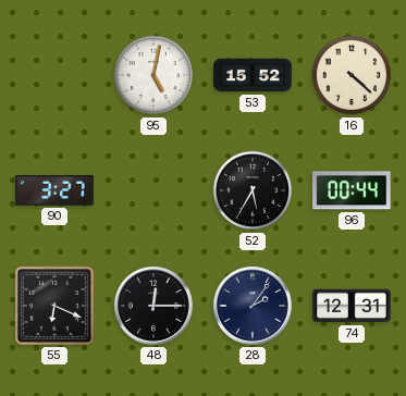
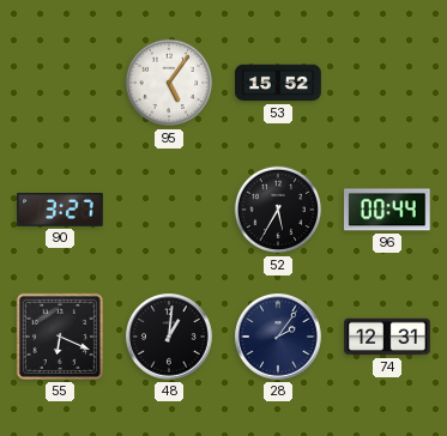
95: 5:02 -> 5:06
16: 4:22 -> none
48: 12:15 -> 1:01
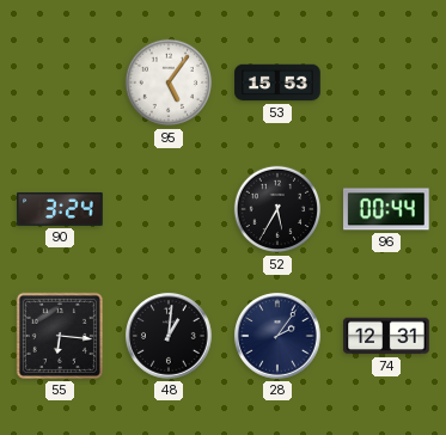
53: 15:52 -> 15:53
90: 3:27 -> 3:24
55: 6:19 -> 6:16
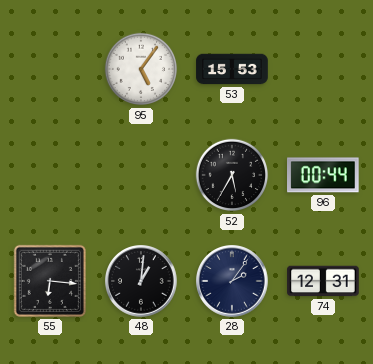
90: 3:24 -> none
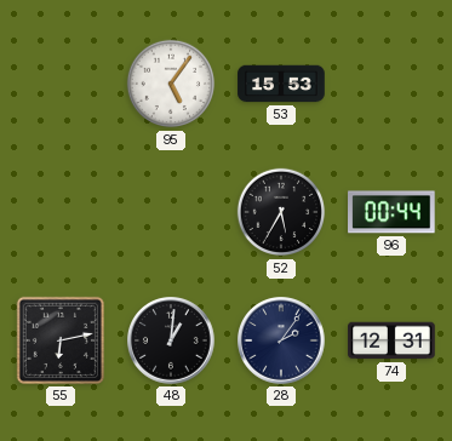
55: 6:16 -> 6:13
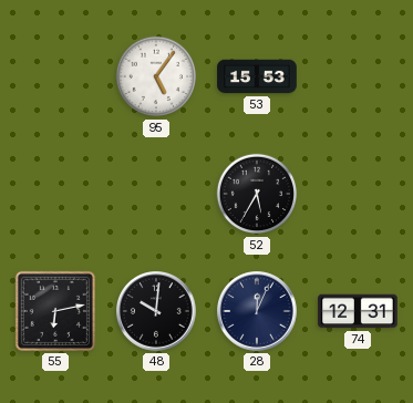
96: 00:44 -> none
48: 1:01 -> 10:01
28: 2:06 -> 12:04
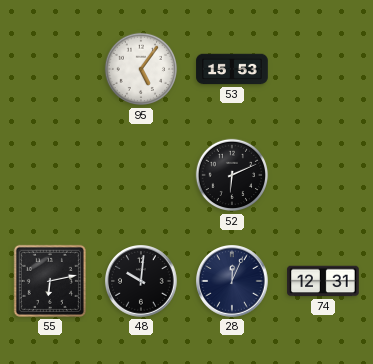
52: 5:35 -> 6:11
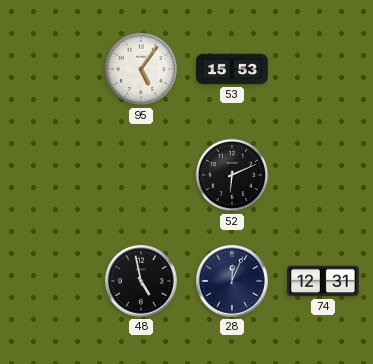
55: 6:13 -> none
48: 10:01 -> 4:58
